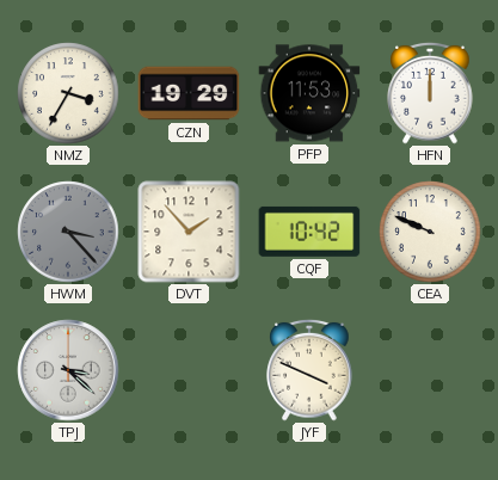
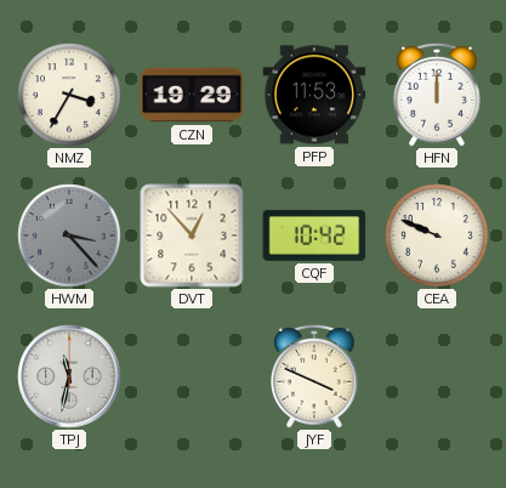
DVT: 1:53 -> 12:53
TPJ: 3:22 -> 11:32
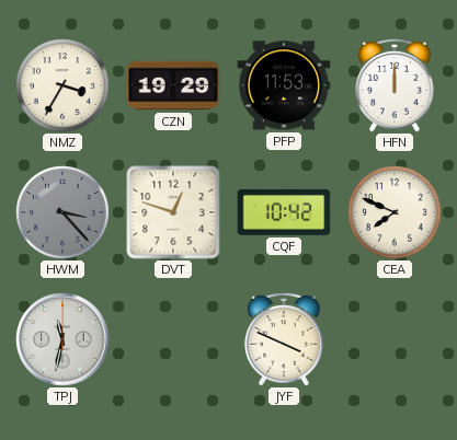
DVT: 12:53 -> 12:48
CEA: 9:49 -> 7:49
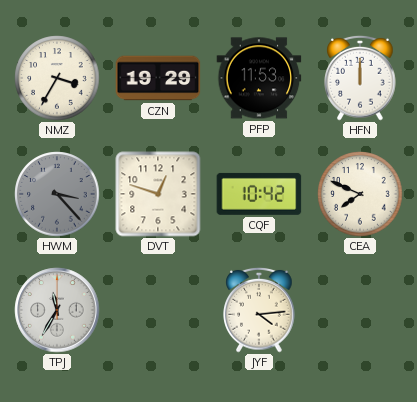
TPJ: 11:32 -> 11:35
JYF: 3:49 -> 4:14
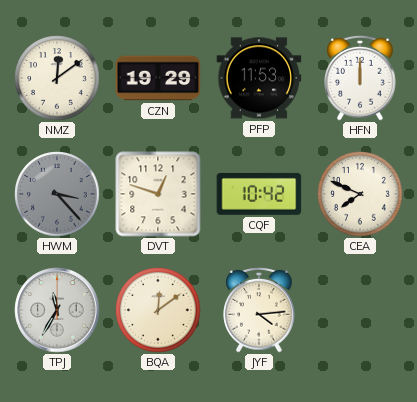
NMZ: 3:35 -> 12:09
BQA: none -> 12:09
